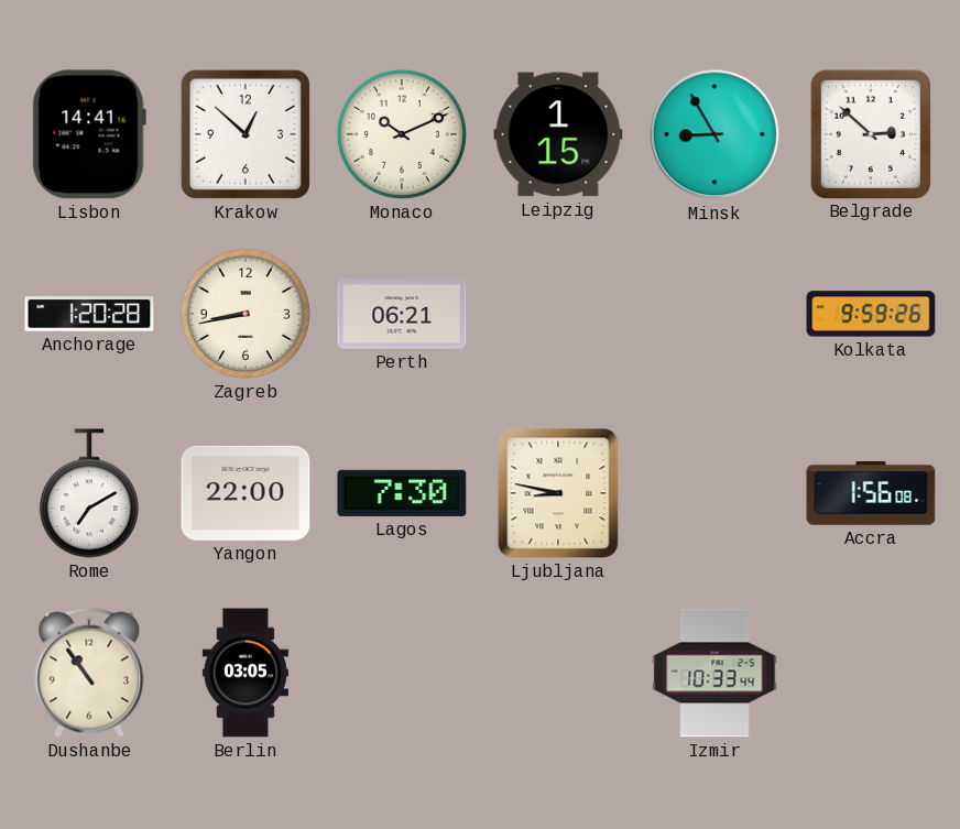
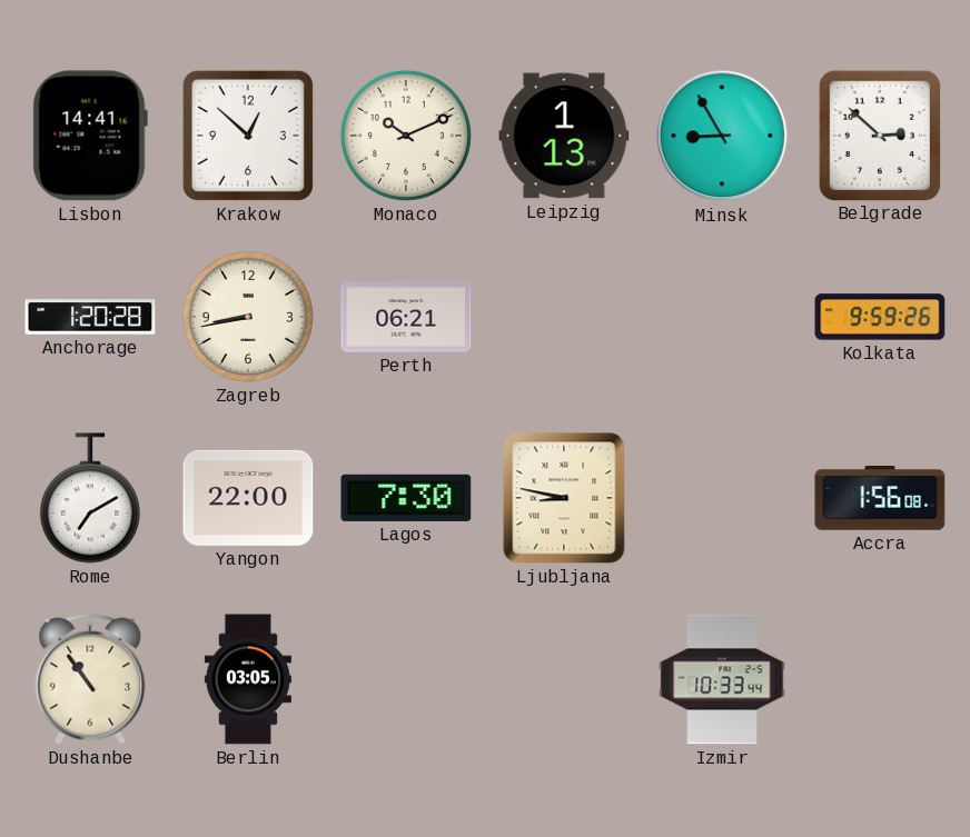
Leipzig: 1:15 -> 1:13
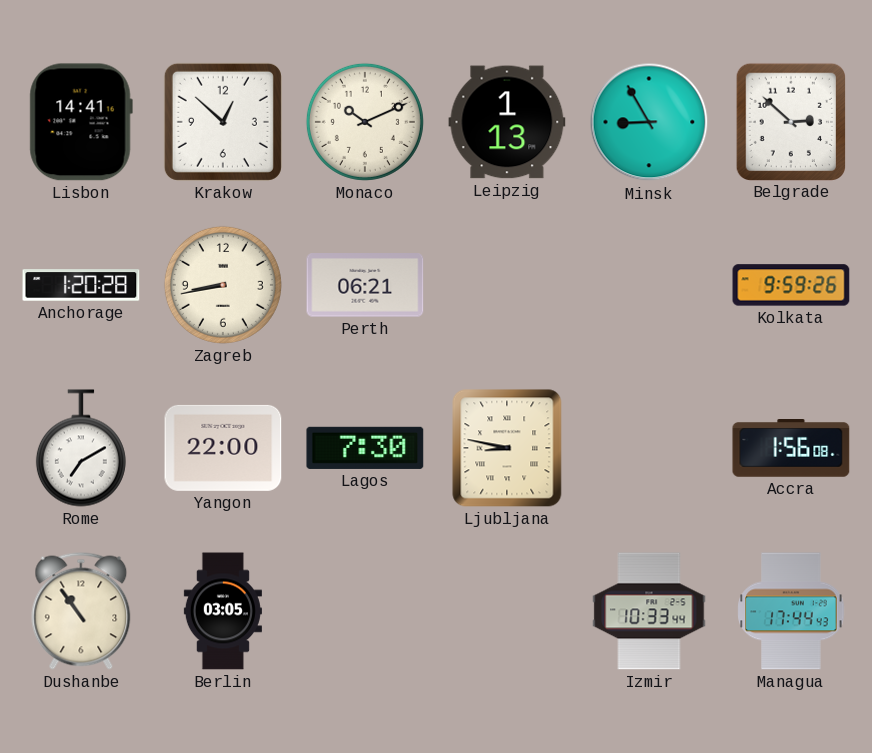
Managua: none -> 17:44
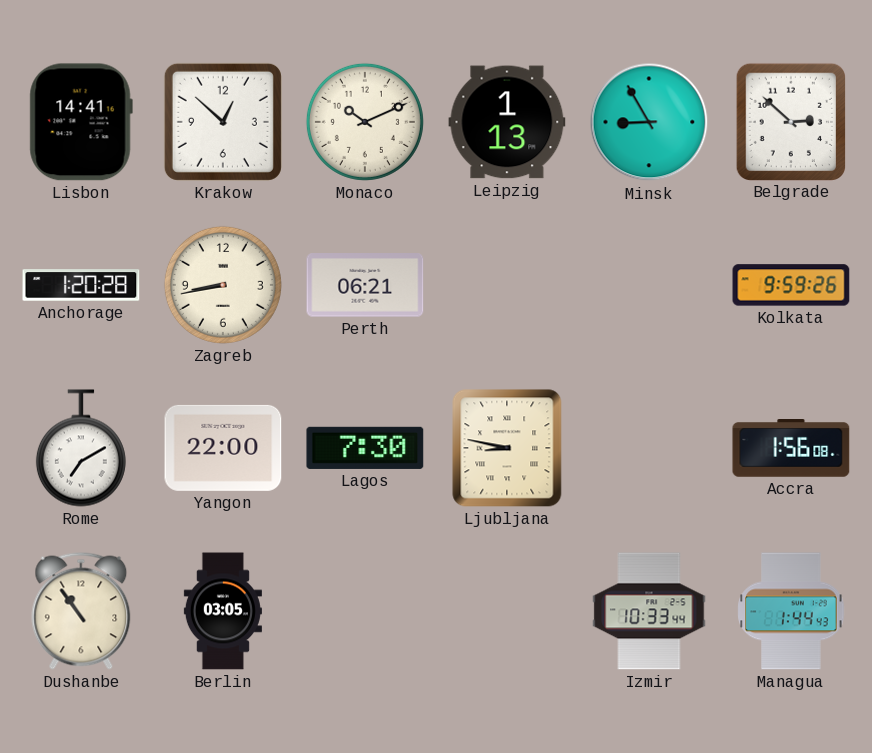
Managua: 17:44 -> 1:44
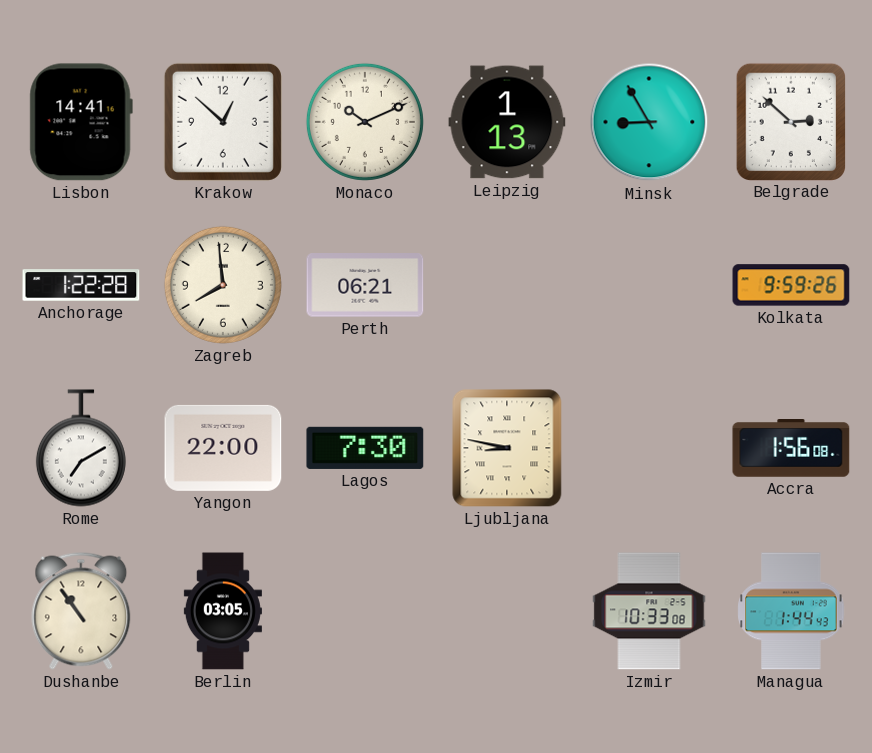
Anchorage: 1:20 -> 1:22
Zagreb: 8:43 -> 7:59
Izmir: 10:33:44 -> 10:33:08
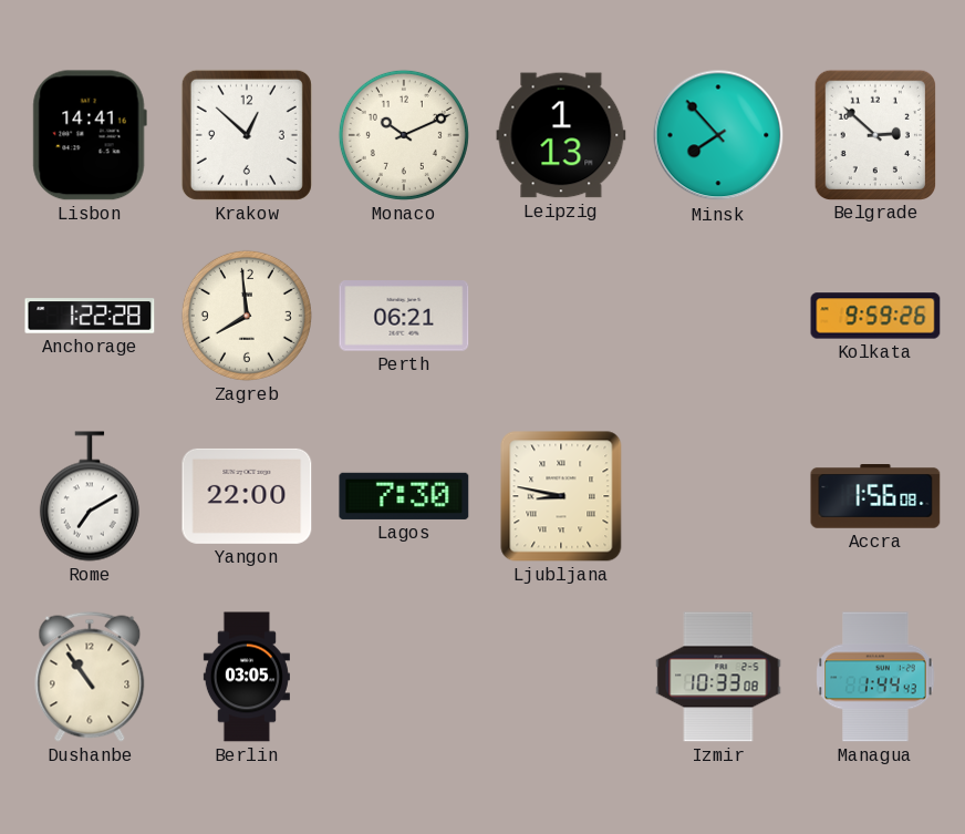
Minsk: 8:55 -> 7:53
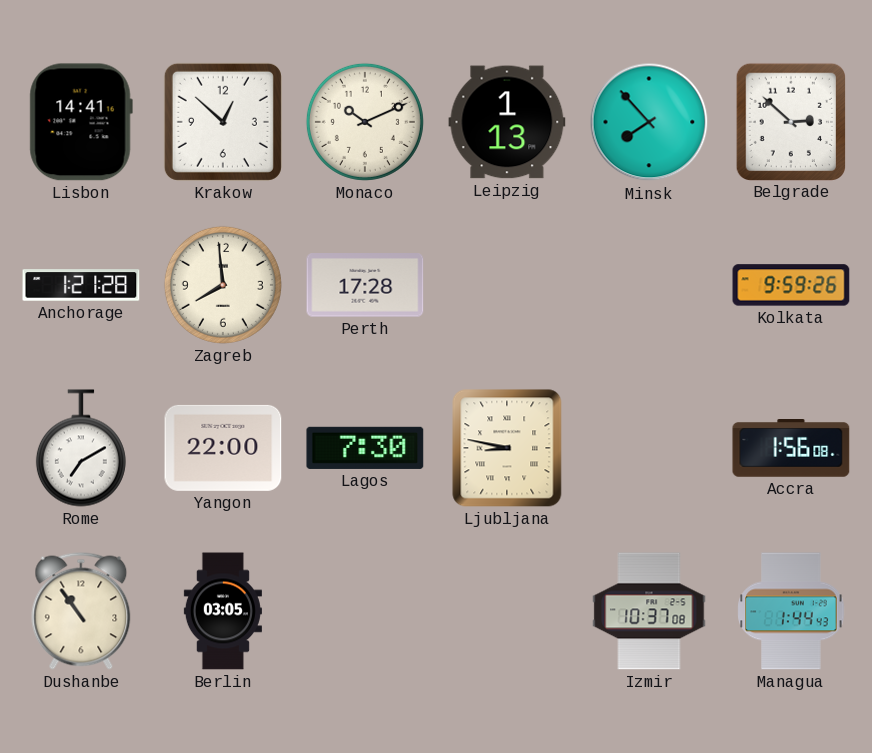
Anchorage: 1:22 -> 1:21
Perth: 06:21 -> 17:28
Izmir: 10:33 -> 10:37
